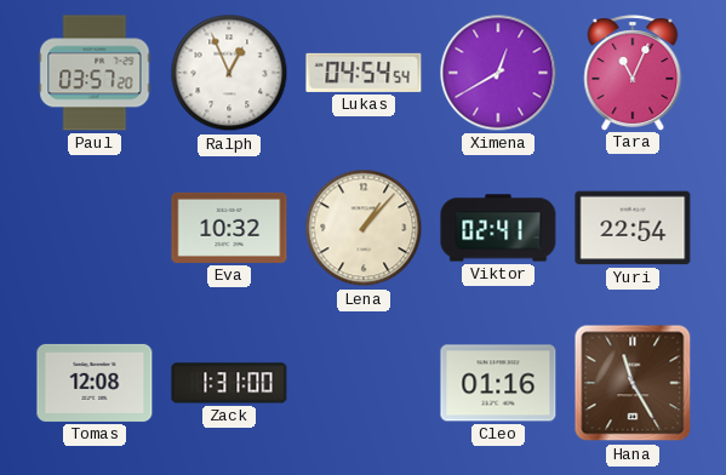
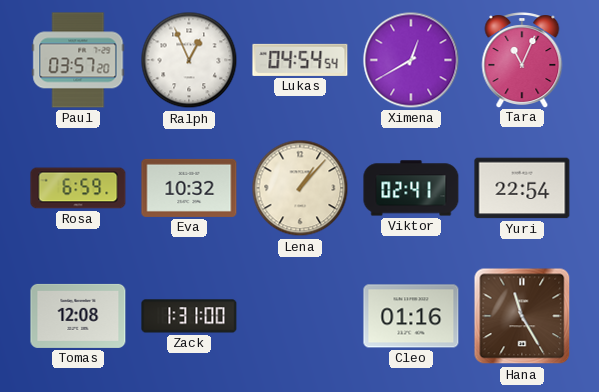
Rosa: none -> 6:59
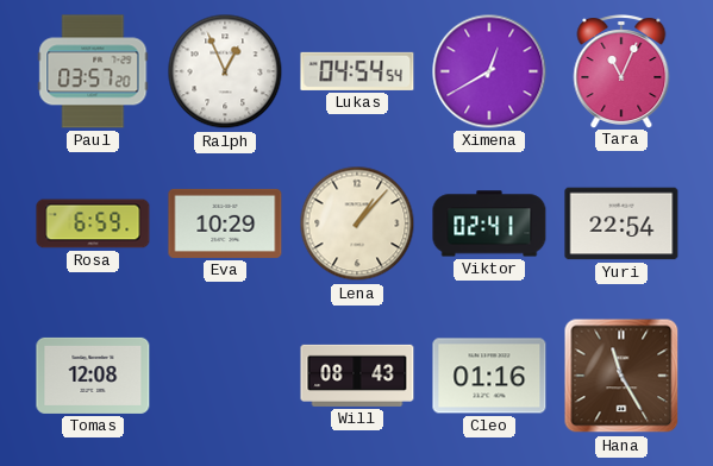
Eva: 10:32 -> 10:29
Zack: 1:31 -> none
Will: none -> 08:43
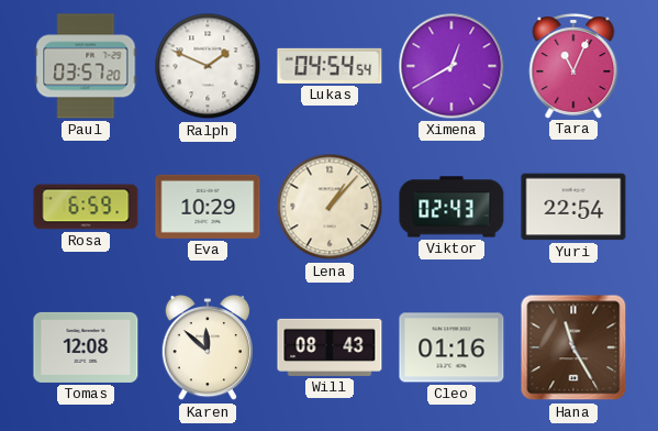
Ralph: 12:56 -> 1:49
Viktor: 02:41 -> 02:43
Karen: none -> 11:52
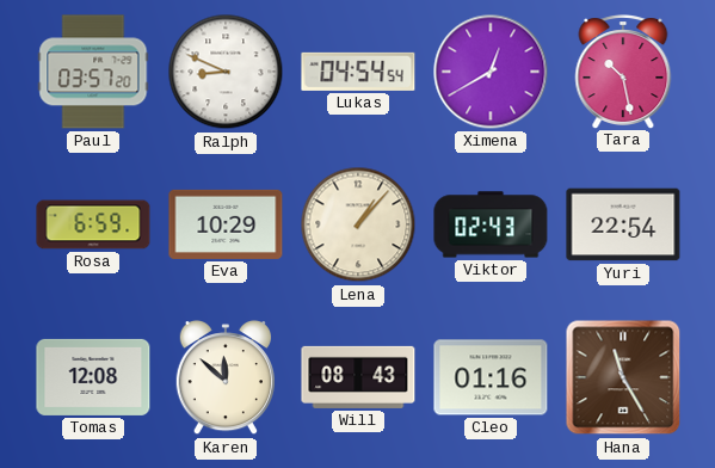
Ralph: 1:49 -> 8:49
Tara: 11:04 -> 10:28
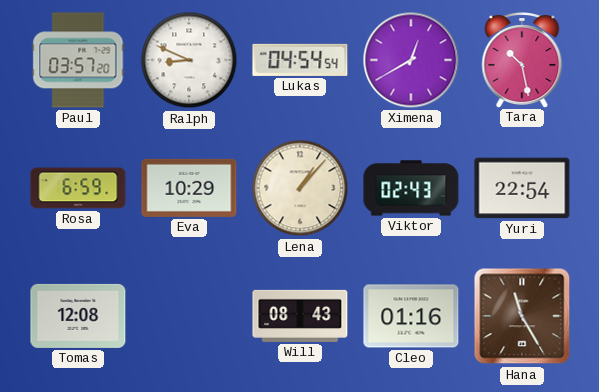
Karen: 11:52 -> none
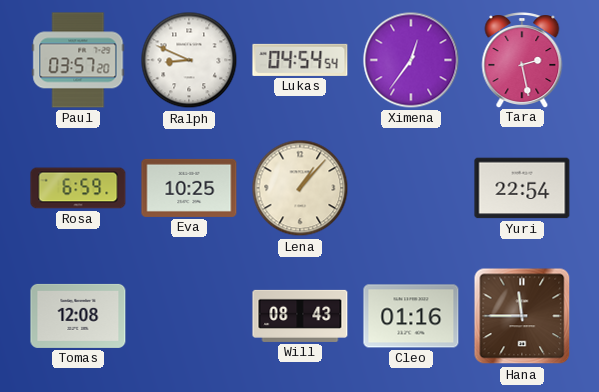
Ximena: 12:40 -> 12:36
Tara: 10:28 -> 2:28
Eva: 10:29 -> 10:25
Viktor: 02:43 -> none
Hana: 11:25 -> 11:45
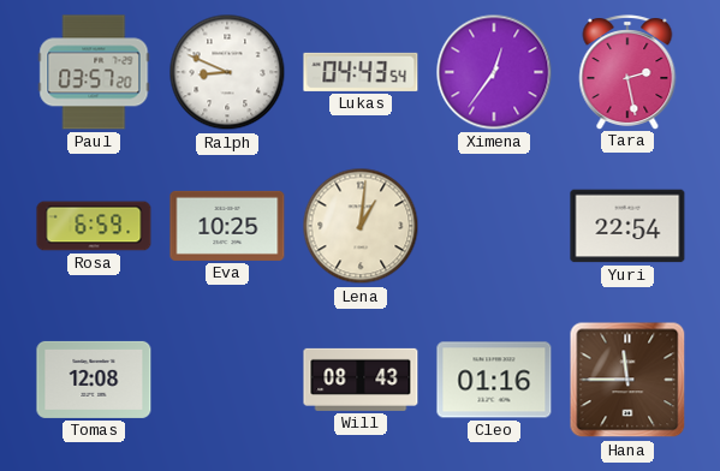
Lukas: 04:54 -> 04:43
Lena: 1:07 -> 1:01
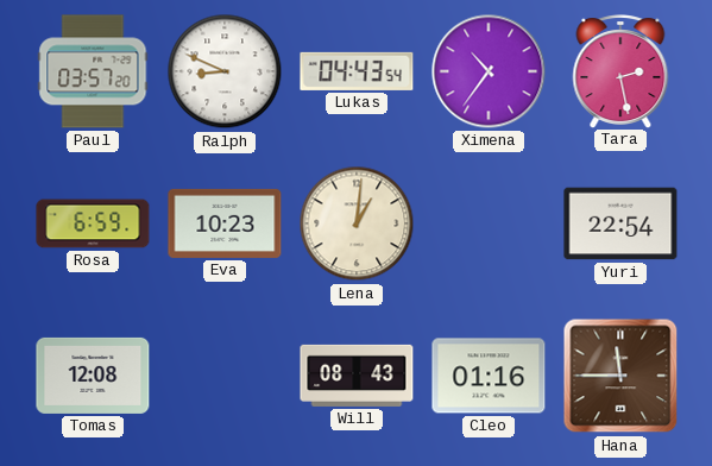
Ximena: 12:36 -> 10:36
Eva: 10:25 -> 10:23
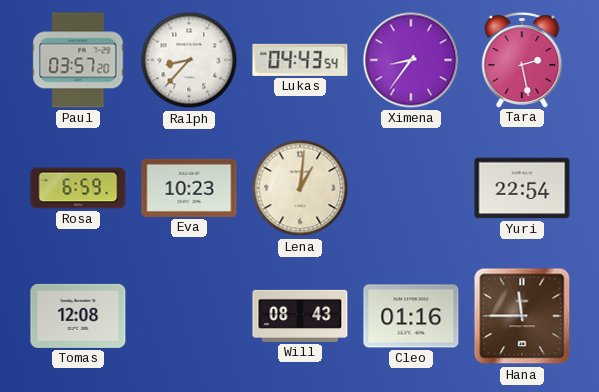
Ralph: 8:49 -> 8:37
Ximena: 10:36 -> 8:36
